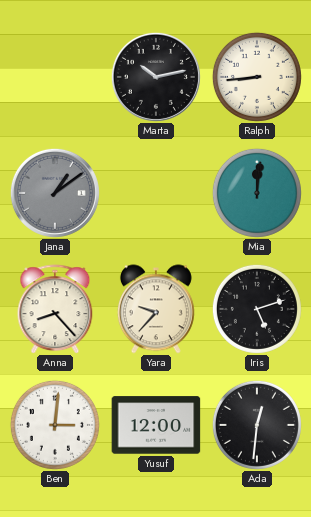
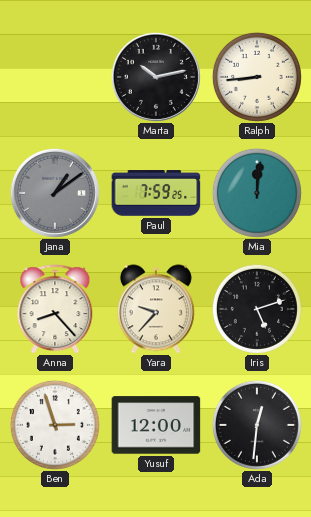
Paul: none -> 7:59
Ben: 3:01 -> 2:57
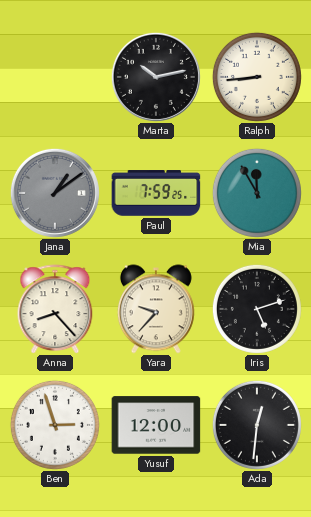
Mia: 12:01 -> 11:55
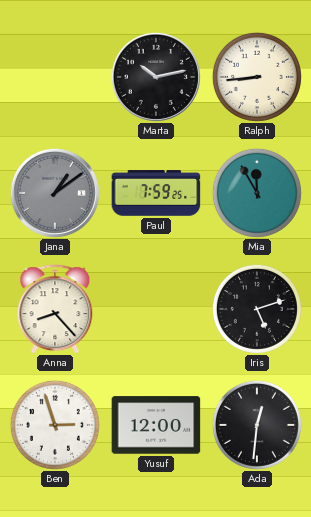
Yara: 9:37 -> none
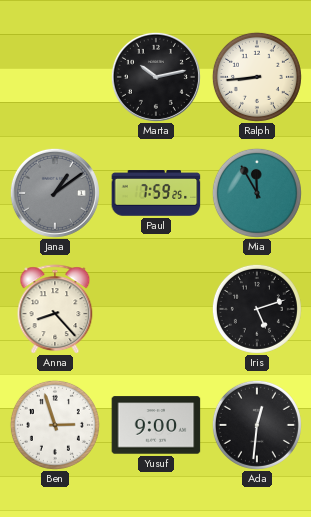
Yusuf: 12:00 -> 9:00
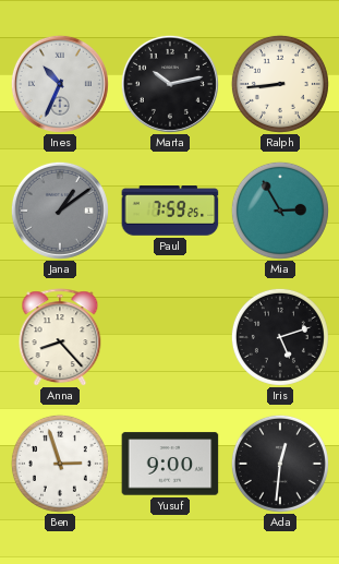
Ines: none -> 10:34
Mia: 11:55 -> 2:55
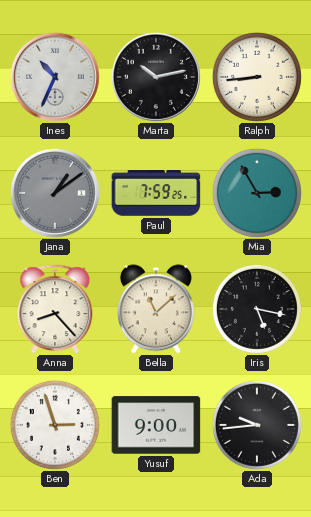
Bella: none -> 11:08
Iris: 5:12 -> 5:17
Ada: 12:31 -> 9:44
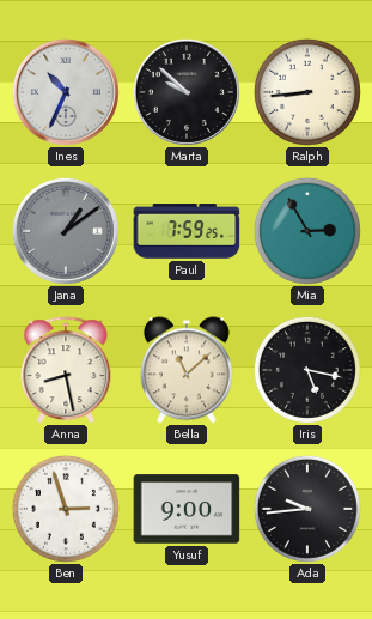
Marta: 10:13 -> 9:52
Anna: 8:23 -> 8:28
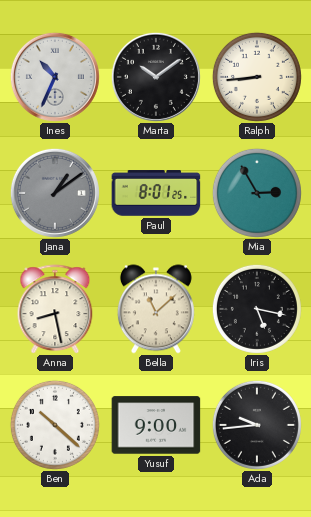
Marta: 9:52 -> 10:09
Paul: 7:59 -> 8:01
Ben: 2:57 -> 10:22
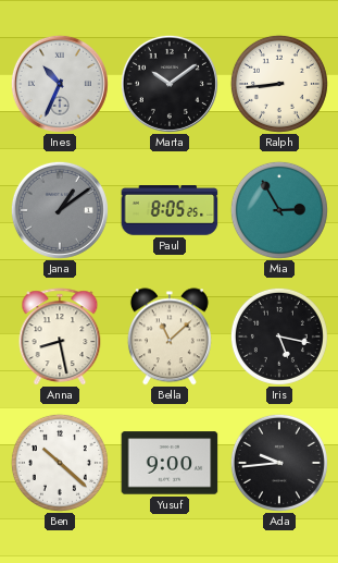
Paul: 8:01 -> 8:05
